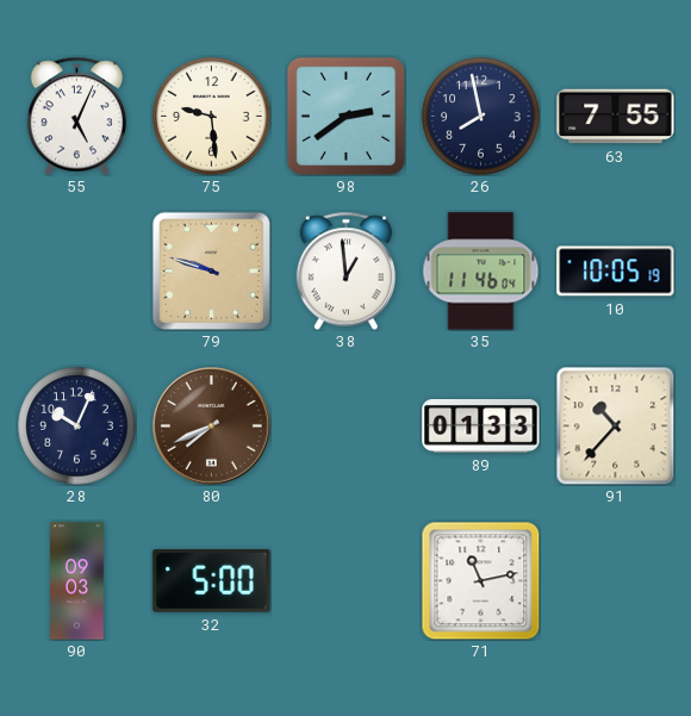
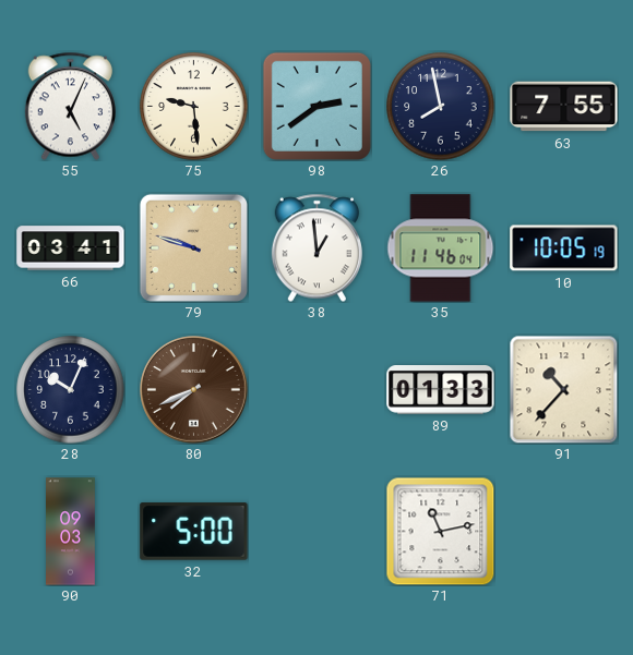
66: none -> 03:41
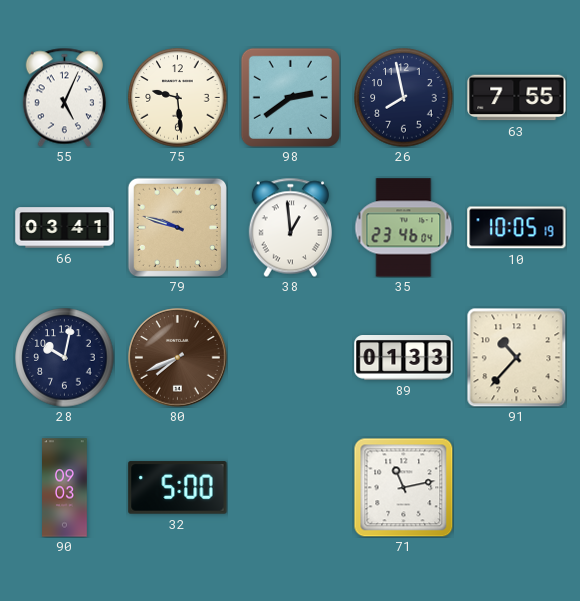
35: 11:46 -> 23:46
28: 10:04 -> 10:02
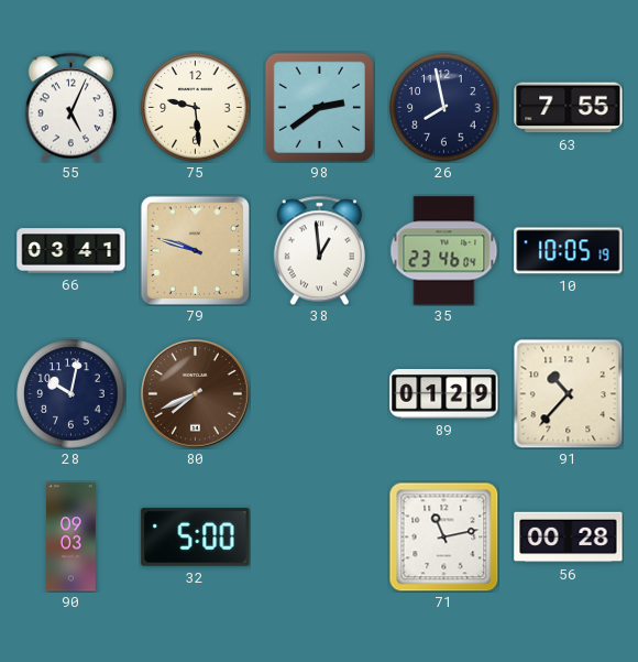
89: 01:33 -> 01:29
56: none -> 00:28
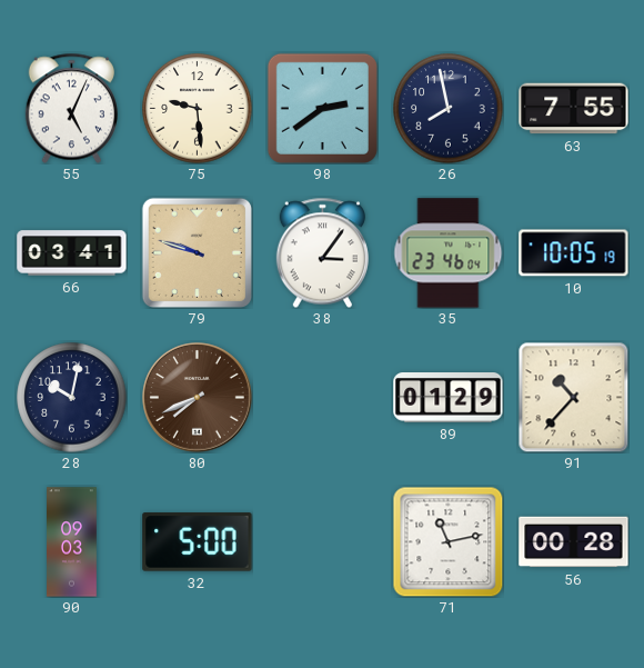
38: 12:59 -> 3:06
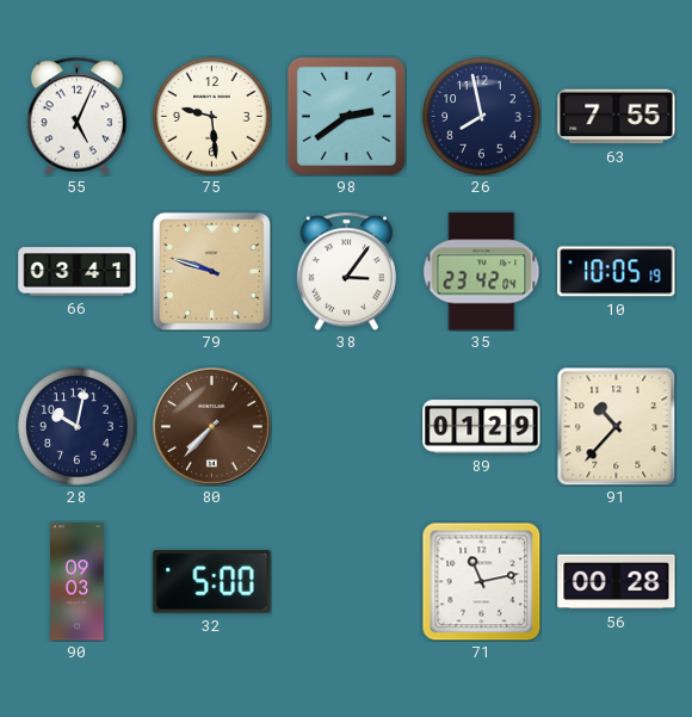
35: 23:46 -> 23:42
80: 7:41 -> 7:37
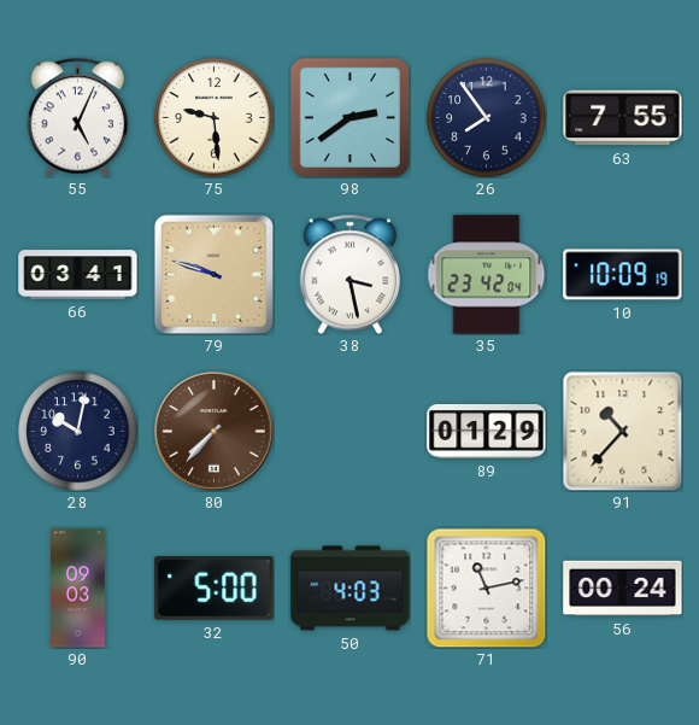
26: 7:58 -> 7:54
38: 3:06 -> 3:28
10: 10:05 -> 10:09
50: none -> 4:03
56: 00:28 -> 00:24
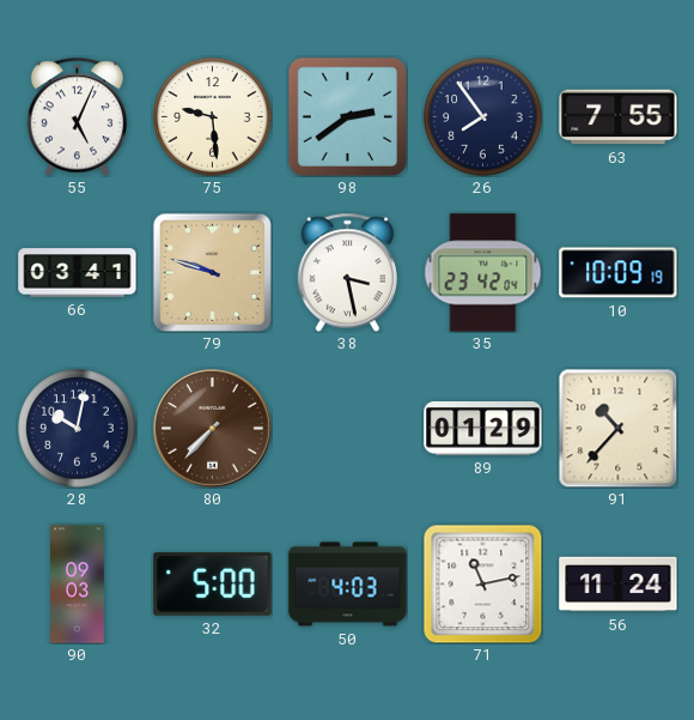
56: 00:24 -> 11:24
